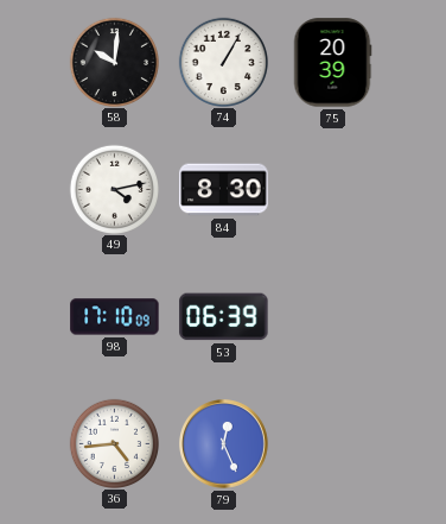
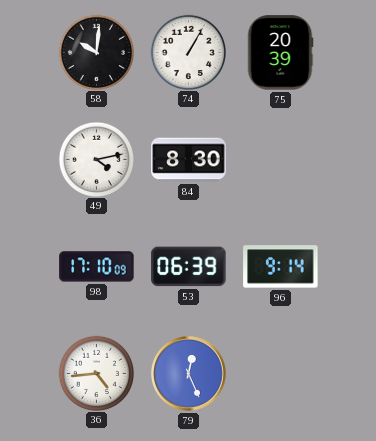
96: none -> 9:14
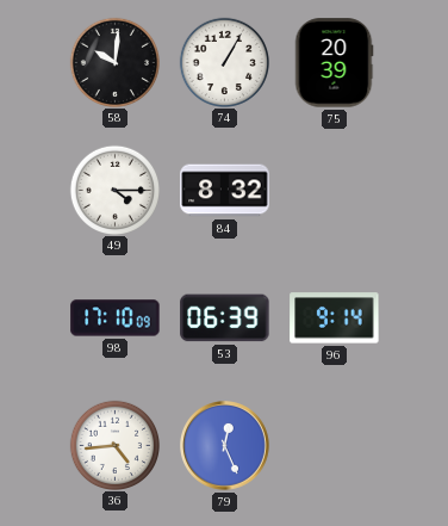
49: 4:13 -> 4:15
84: 8:30 -> 8:32
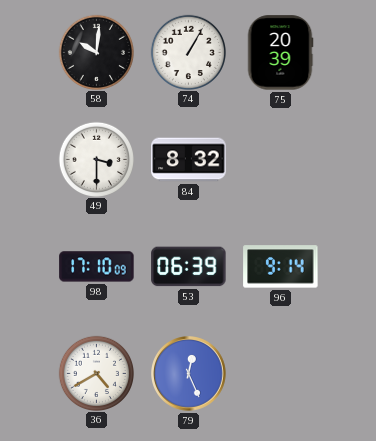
49: 4:15 -> 3:30
36: 4:44 -> 4:40
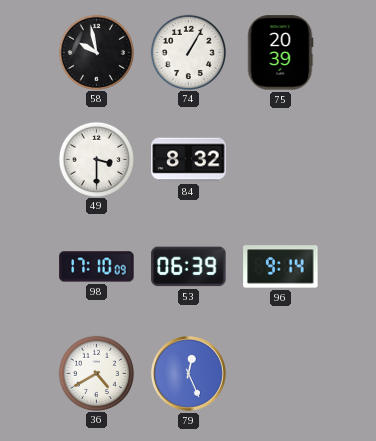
58: 10:01 -> 9:58
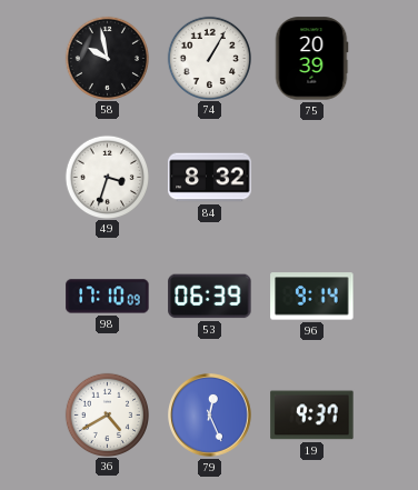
49: 3:30 -> 3:33
19: none -> 9:37
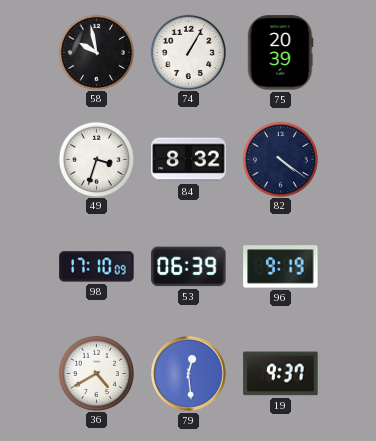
82: none -> 4:21
96: 9:14 -> 9:19
79: 12:26 -> 12:29
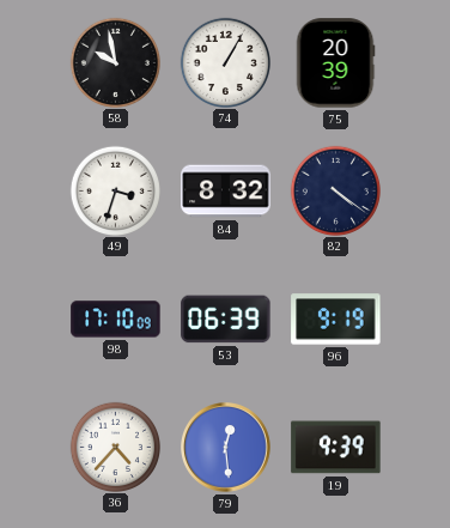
36: 4:40 -> 4:37
19: 9:37 -> 9:39
